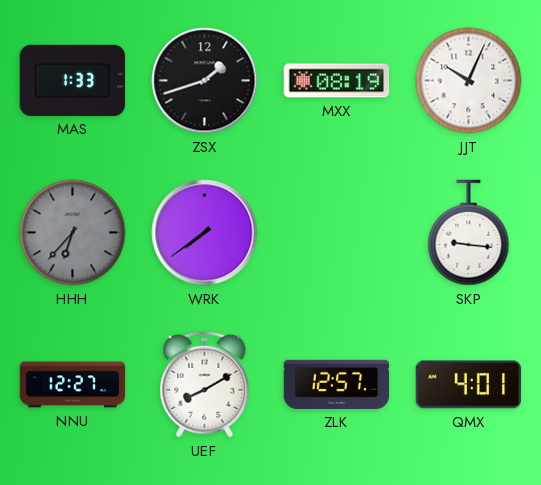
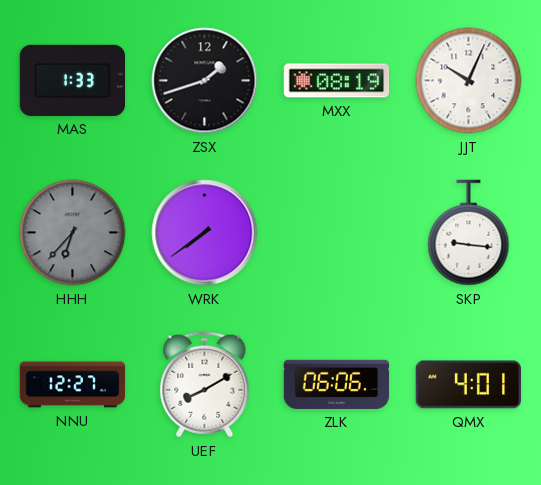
ZLK: 12:57 -> 06:06
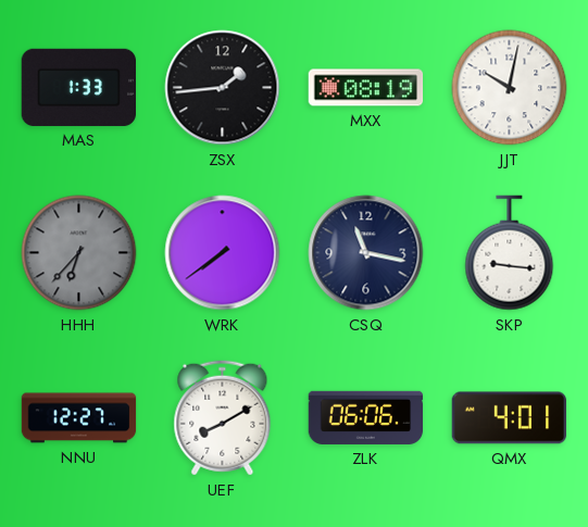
ZSX: 1:42 -> 1:44
JJT: 10:04 -> 10:02
CSQ: none -> 11:17
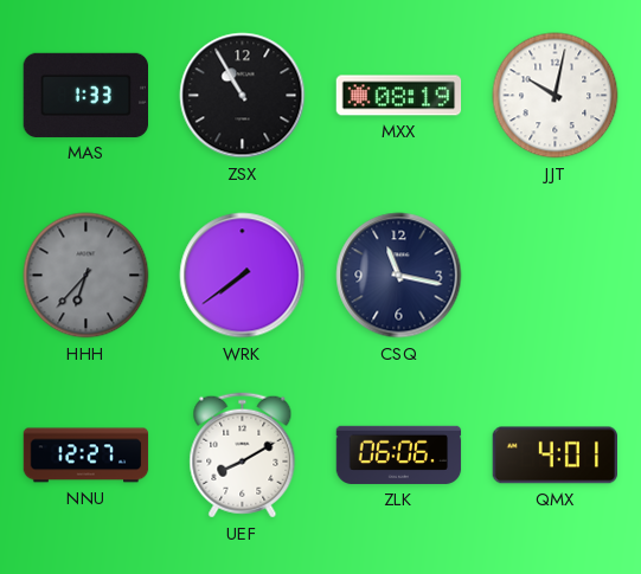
ZSX: 1:44 -> 10:55
SKP: 9:16 -> none
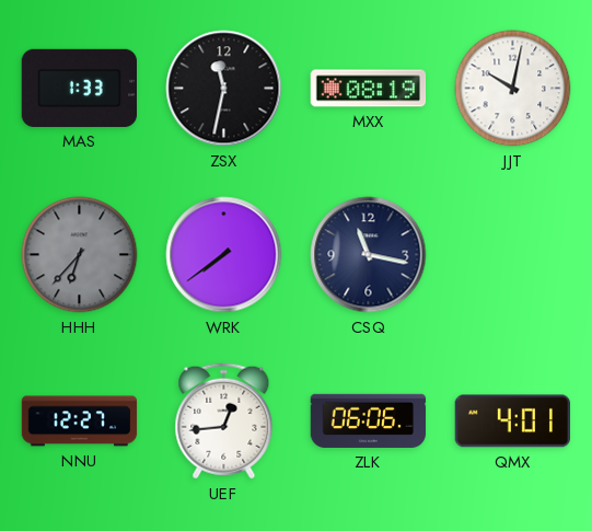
ZSX: 10:55 -> 11:32
UEF: 8:10 -> 12:44
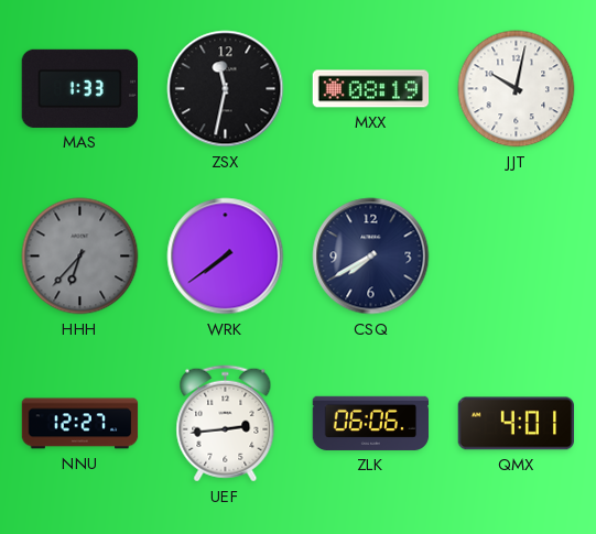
CSQ: 11:17 -> 7:40
UEF: 12:44 -> 2:44
